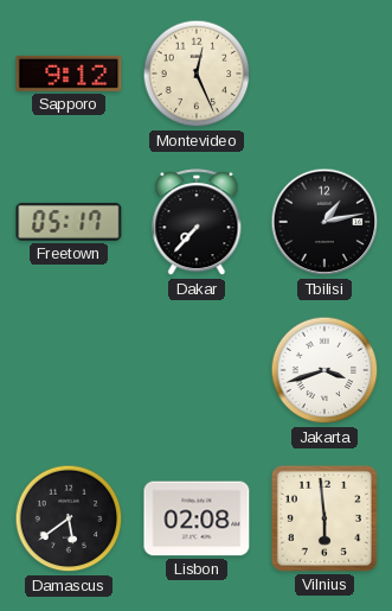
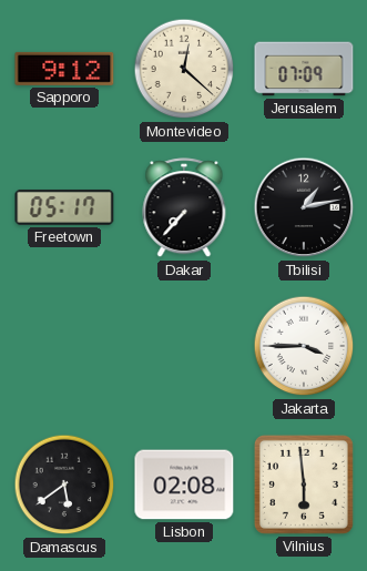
Montevideo: 12:26 -> 12:22
Jerusalem: none -> 07:09
Jakarta: 3:42 -> 3:45
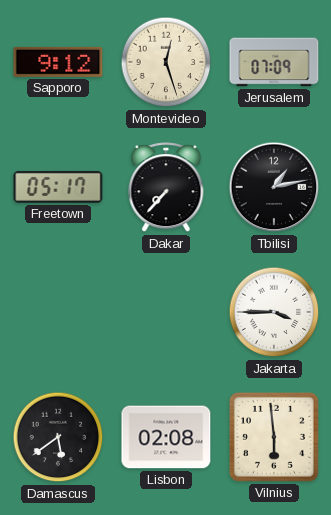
Montevideo: 12:22 -> 12:27
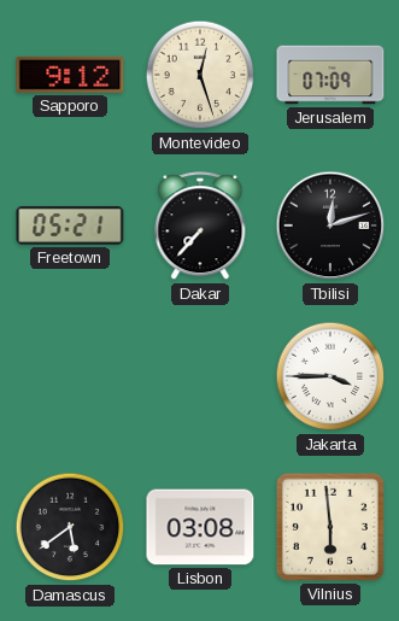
Freetown: 05:17 -> 05:21
Tbilisi: 1:13 -> 12:12
Lisbon: 02:08 -> 03:08
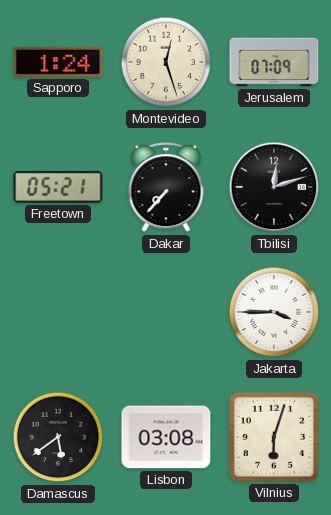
Sapporo: 9:12 -> 1:24
Vilnius: 5:59 -> 6:03
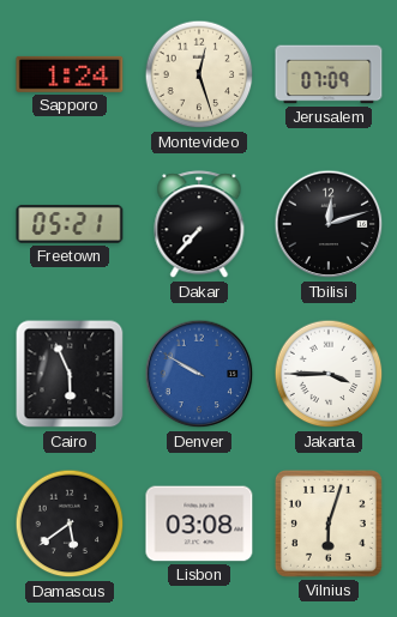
Cairo: none -> 5:56
Denver: none -> 9:50
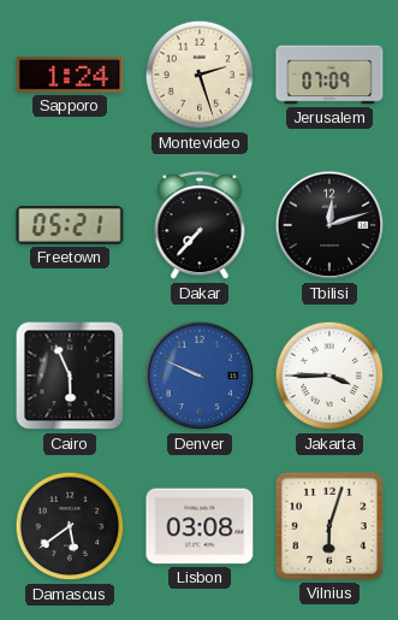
Montevideo: 12:27 -> 2:27
Denver: 9:50 -> 9:49
